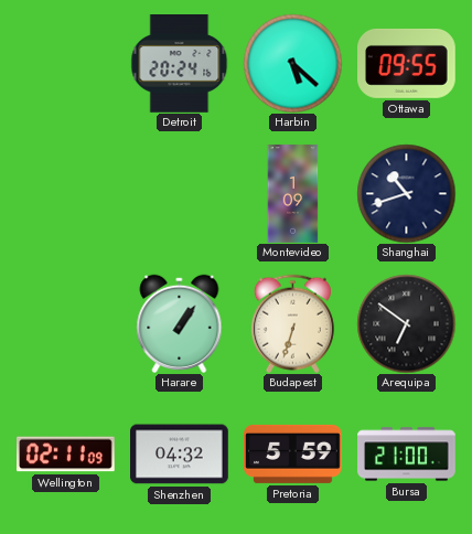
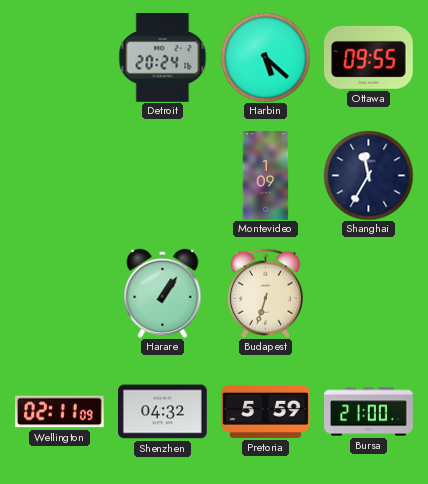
Shanghai: 10:42 -> 11:35
Arequipa: 6:51 -> none
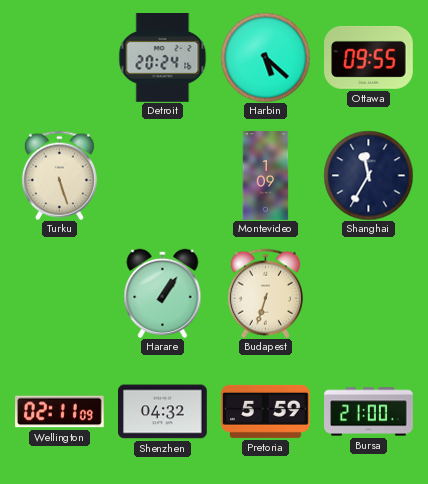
Turku: none -> 5:27
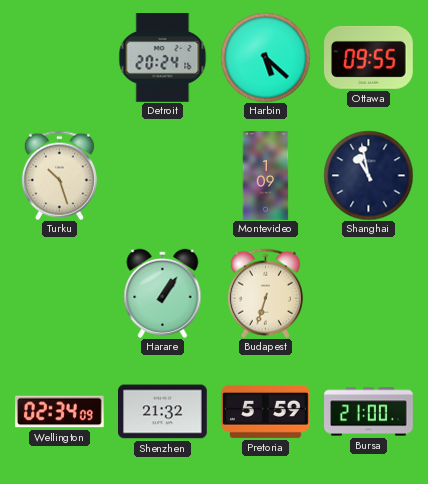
Turku: 5:27 -> 10:27
Shanghai: 11:35 -> 10:58
Wellington: 02:11 -> 02:34
Shenzhen: 04:32 -> 21:32
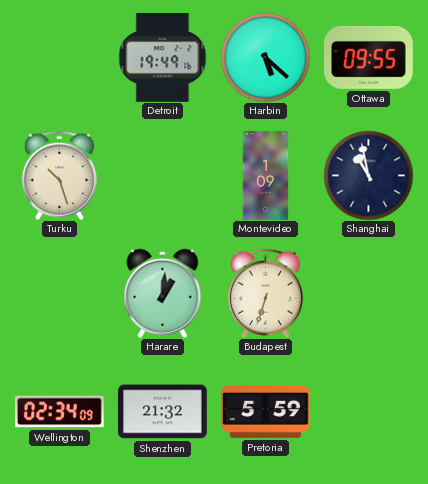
Detroit: 20:24 -> 19:49
Harare: 1:06 -> 1:01
Bursa: 21:00 -> none
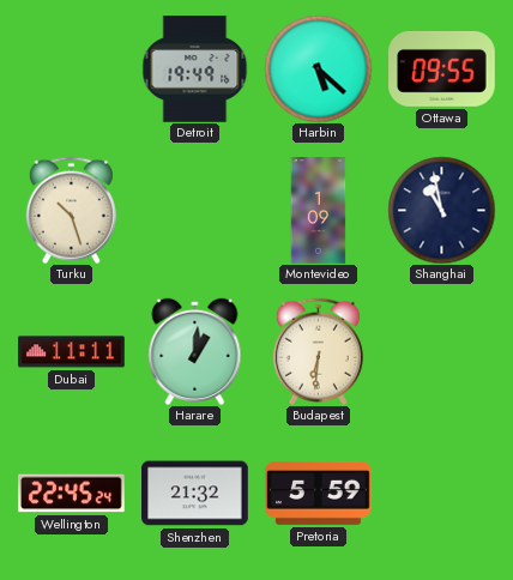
Dubai: none -> 11:11
Budapest: 6:33 -> 6:31
Wellington: 02:34 -> 22:45
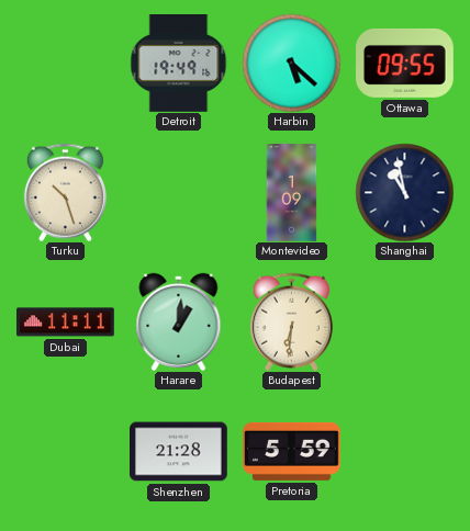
Wellington: 22:45 -> none
Shenzhen: 21:32 -> 21:28
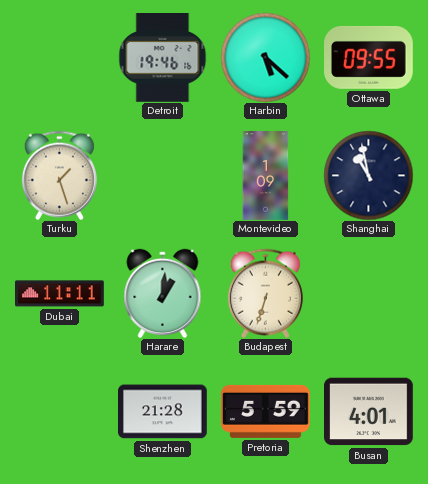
Detroit: 19:49 -> 19:46
Turku: 10:27 -> 1:27
Budapest: 6:31 -> 6:33
Busan: none -> 4:01
